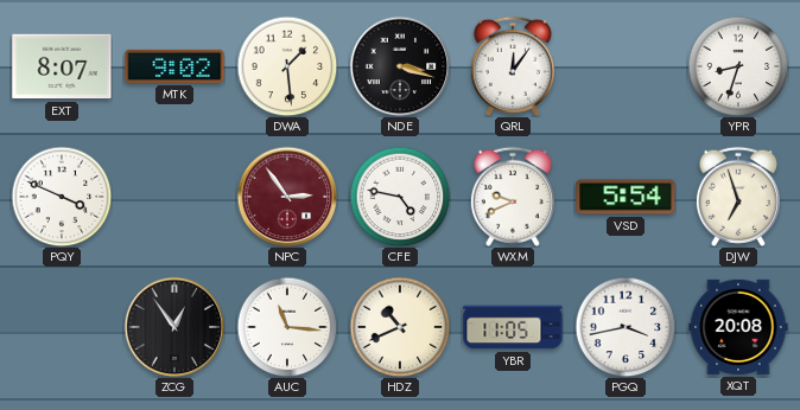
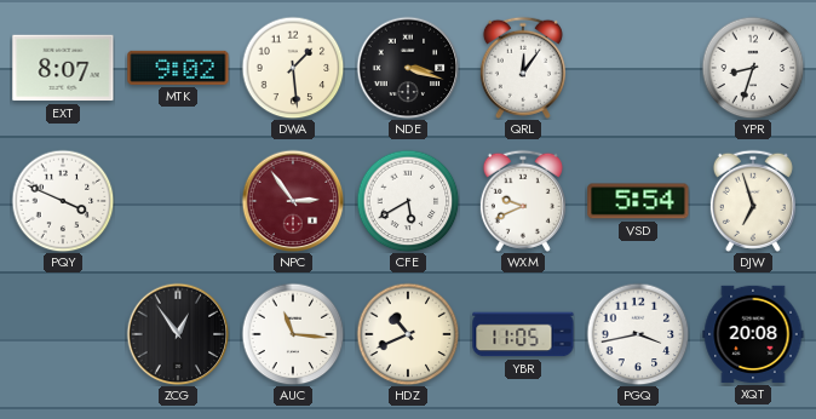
CFE: 4:47 -> 5:40
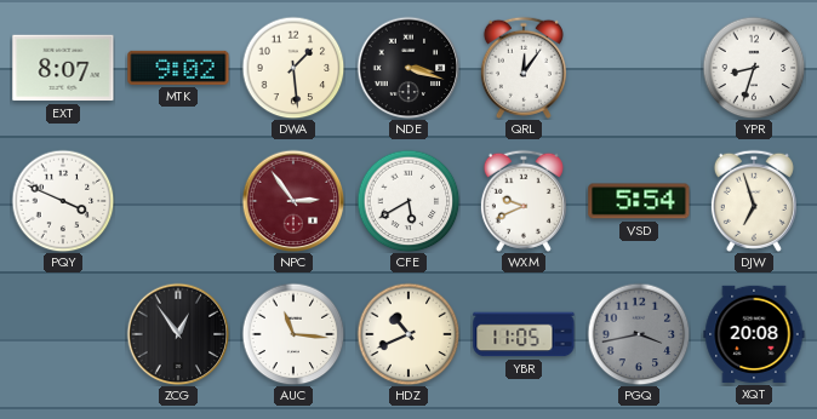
PGQ dial: white -> grey
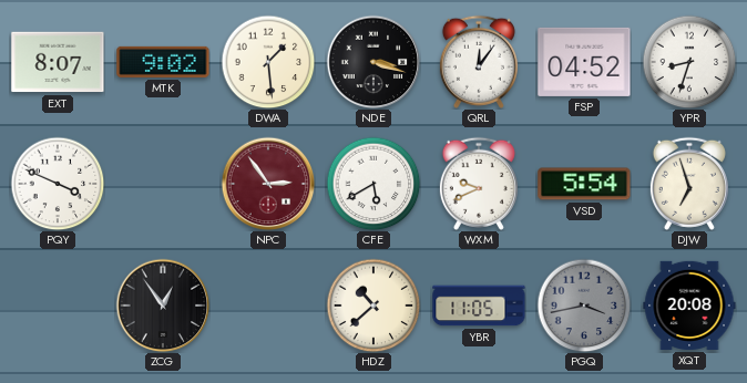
FSP: none -> 04:52
AUC: 11:16 -> none
HDZ: 10:41 -> 10:38
